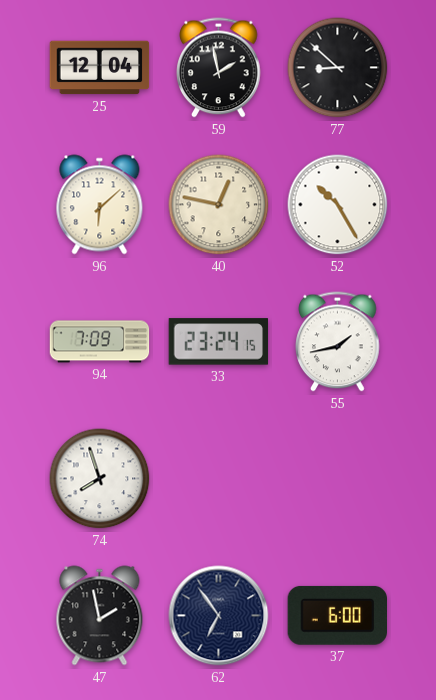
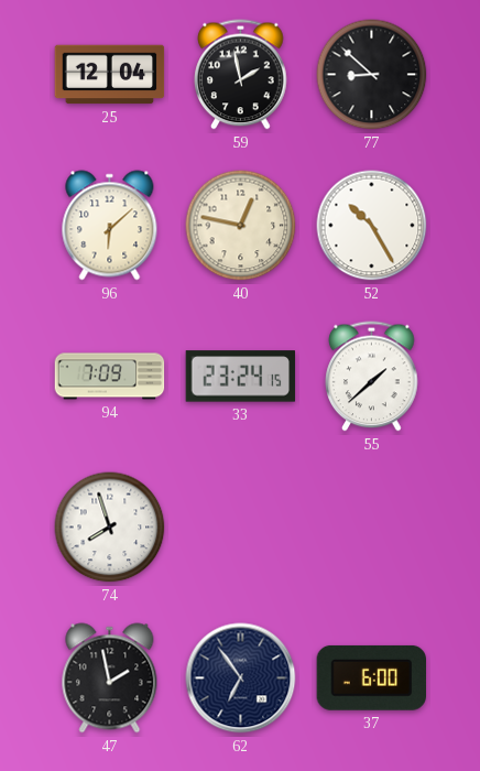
55: 1:43 -> 1:38
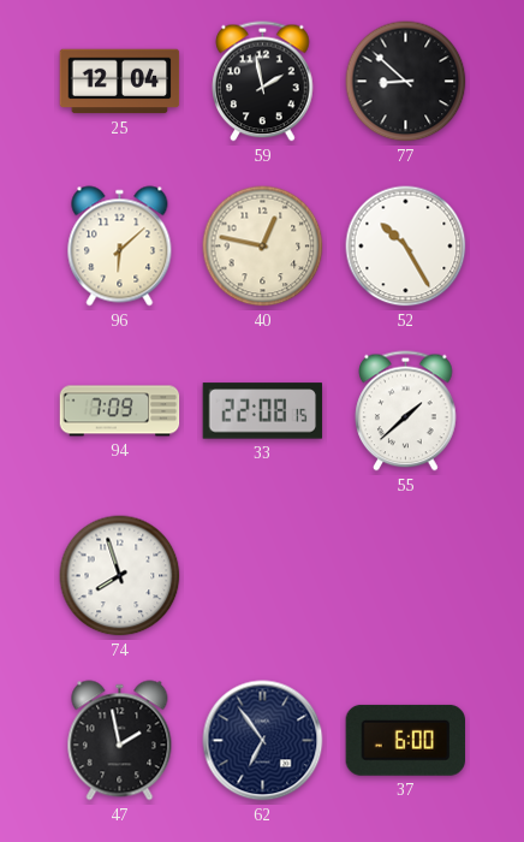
33: 23:24 -> 22:08
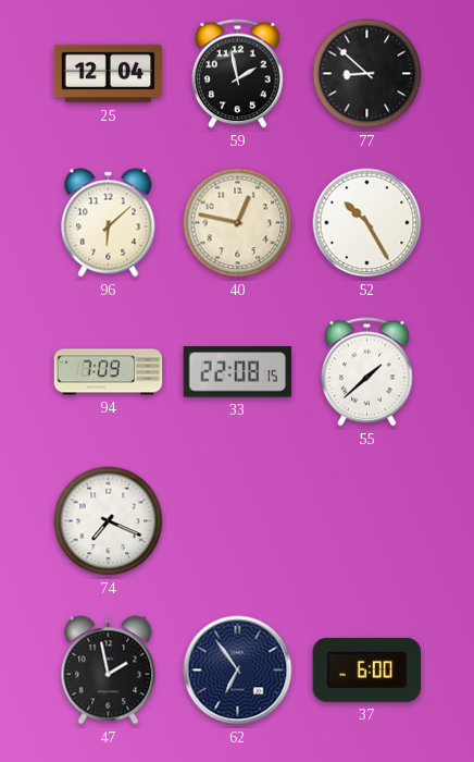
74: 7:57 -> 7:19
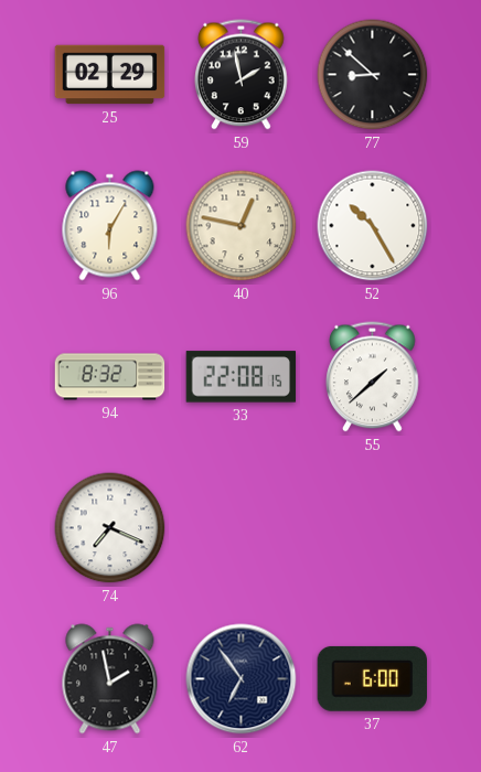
25: 12:04 -> 02:29
96: 6:08 -> 6:05
94: 7:09 -> 8:32
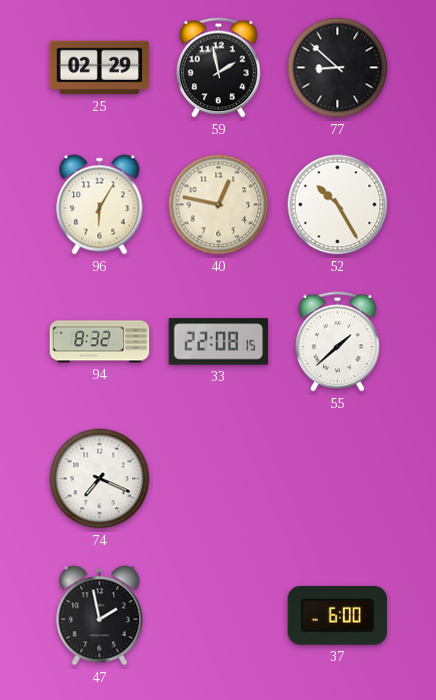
62: 6:54 -> none
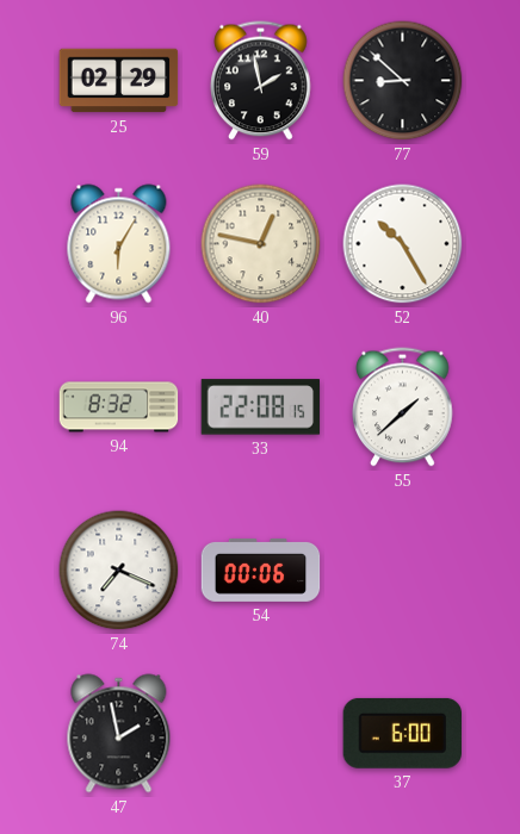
54: none -> 00:06
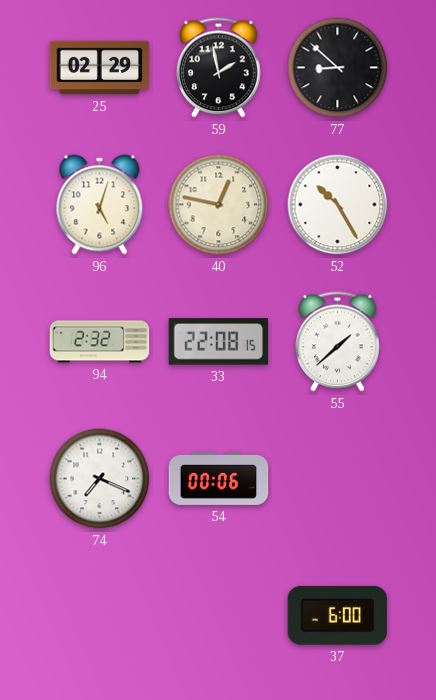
96: 6:05 -> 5:03
94: 8:32 -> 2:32
47: 1:58 -> none
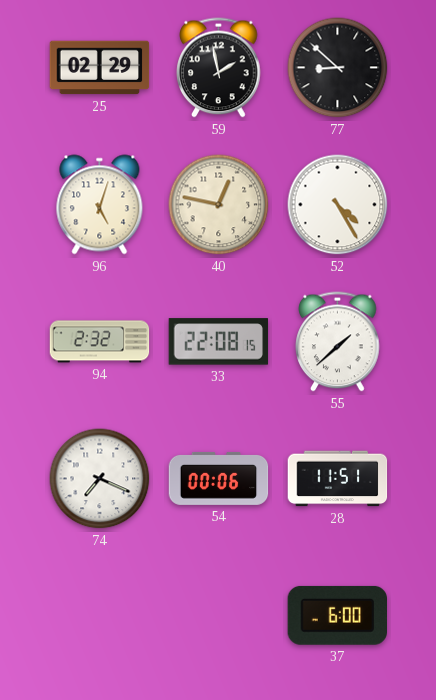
52: 10:25 -> 4:25
28: none -> 11:51
